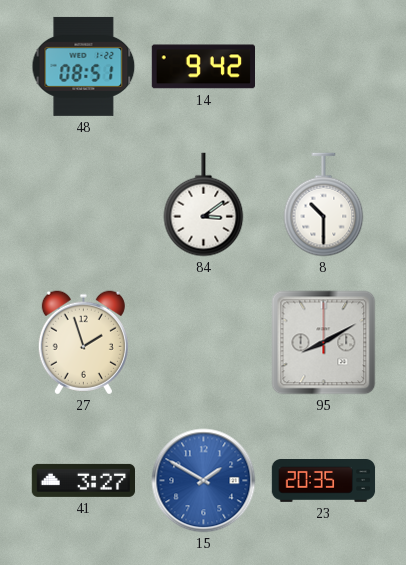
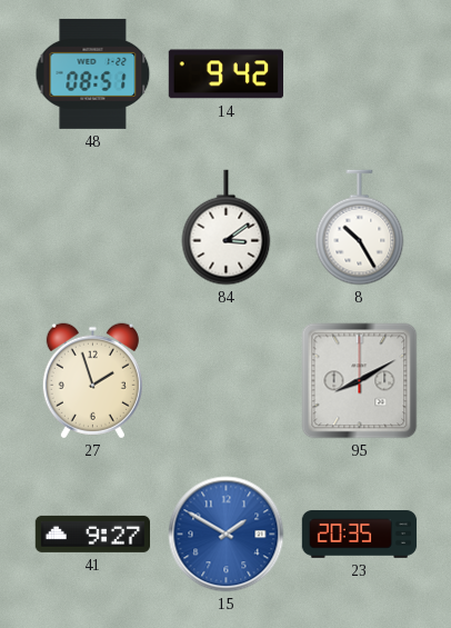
8: 10:30 -> 10:25
41: 3:27 -> 9:27
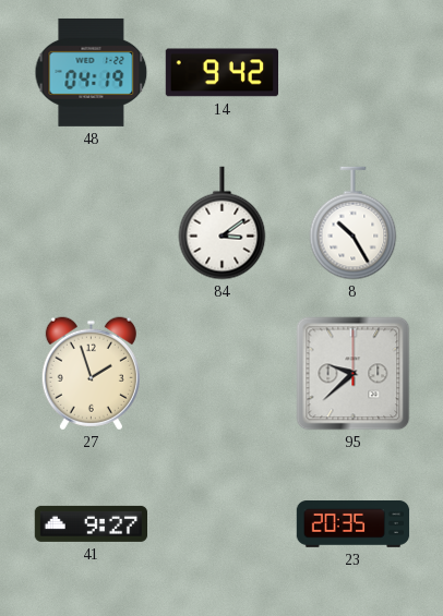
48: 08:51 -> 04:19
95: 8:10 -> 9:38
15: 1:50 -> none
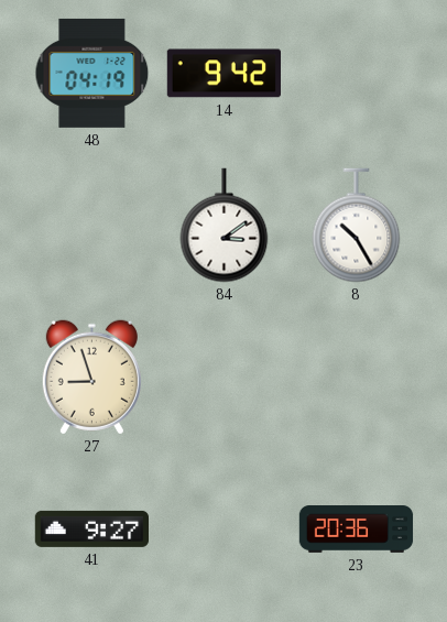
27: 1:57 -> 8:57
95: 9:38 -> none
23: 20:35 -> 20:36
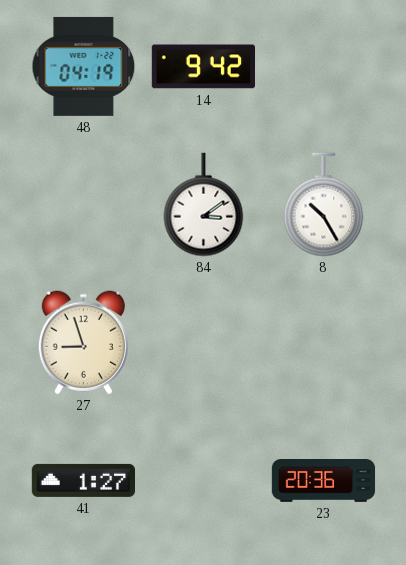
41: 9:27 -> 1:27
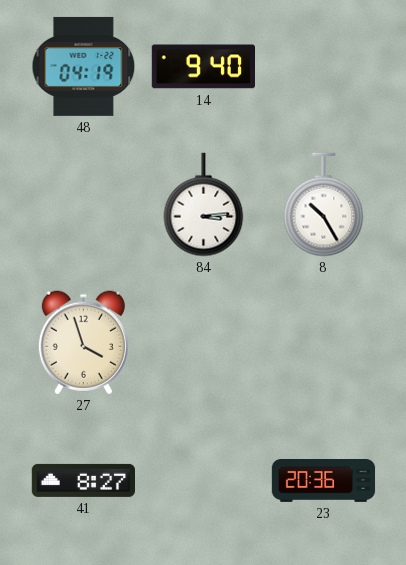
14: 9:42 -> 9:40
84: 3:09 -> 3:14
27: 8:57 -> 3:57
41: 1:27 -> 8:27
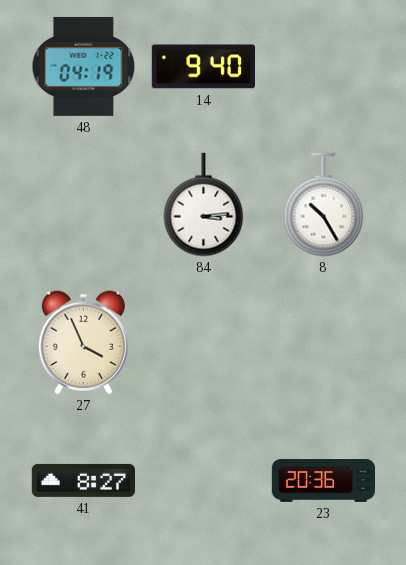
27: 3:57 -> 3:56
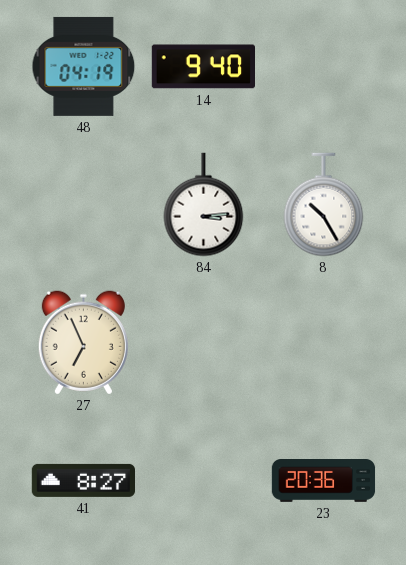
27: 3:56 -> 6:56
